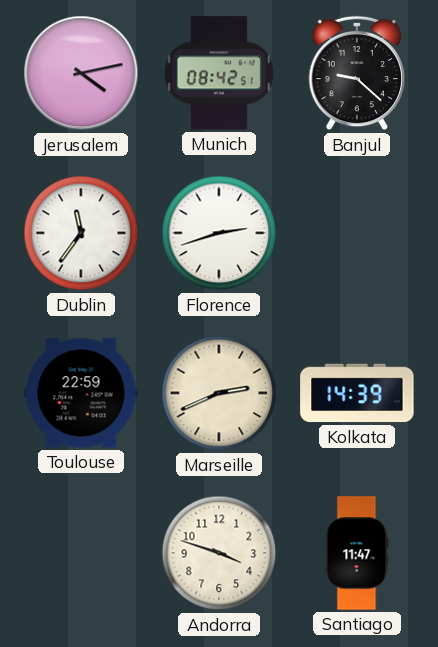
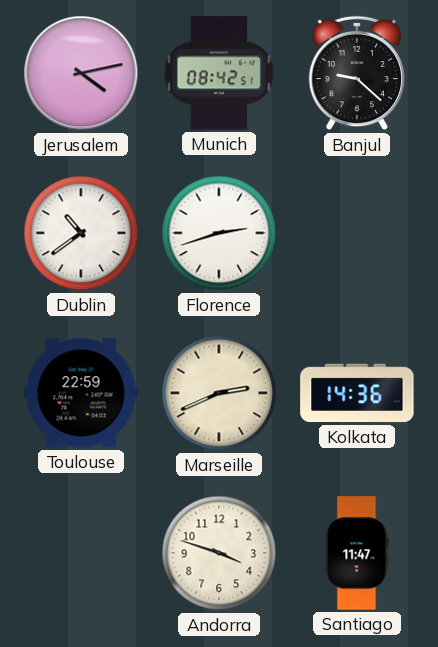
Dublin: 11:36 -> 10:39
Kolkata: 14:39 -> 14:36
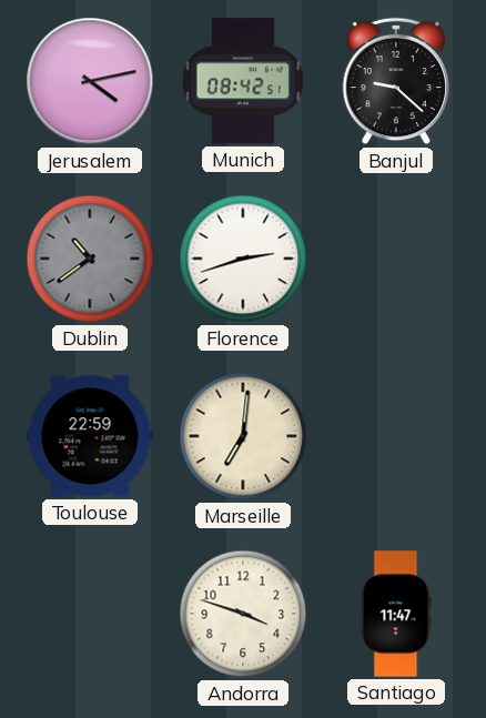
Dublin dial: white -> grey
Marseille: 2:41 -> 7:01
Kolkata: 14:36 -> none
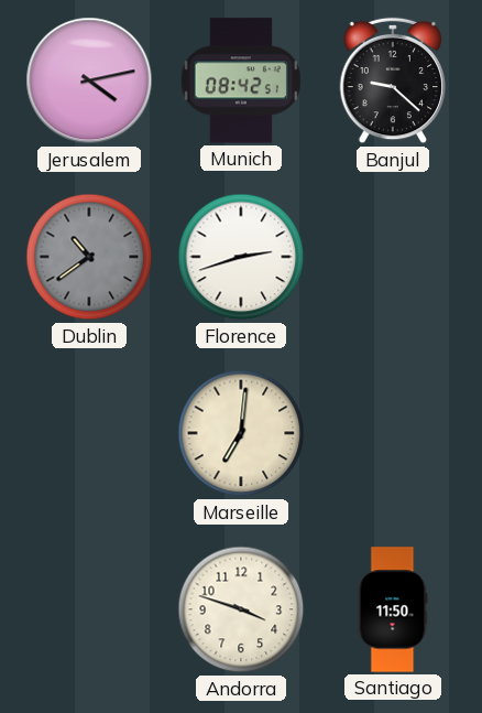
Toulouse: 22:59 -> none
Santiago: 11:47 -> 11:50
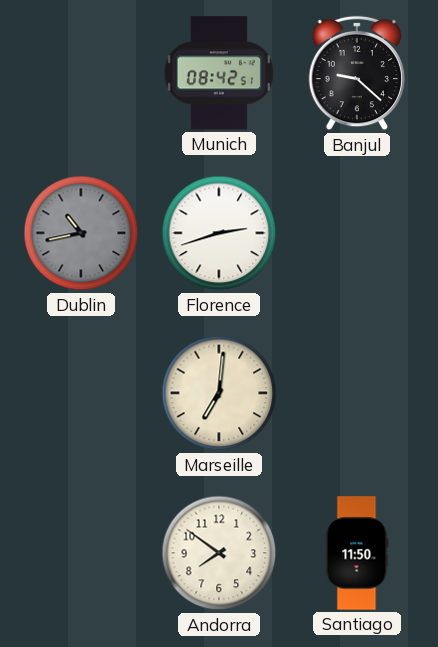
Jerusalem: 4:13 -> none
Dublin: 10:39 -> 10:43
Andorra: 3:48 -> 7:51
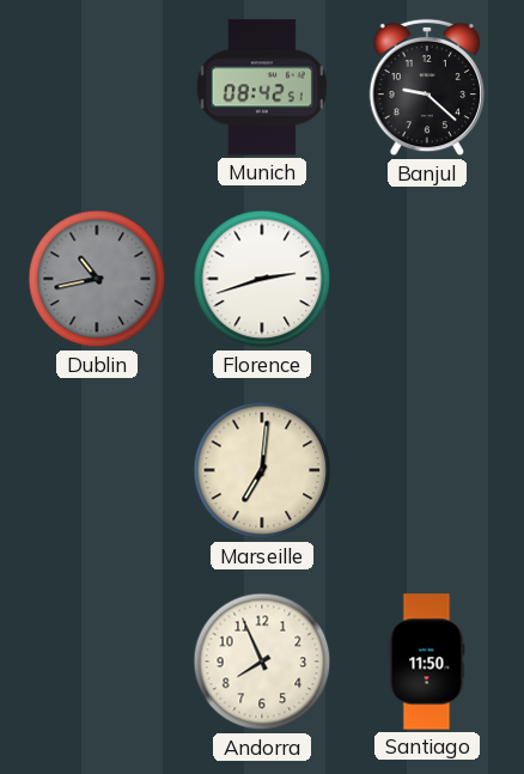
Andorra: 7:51 -> 7:56
